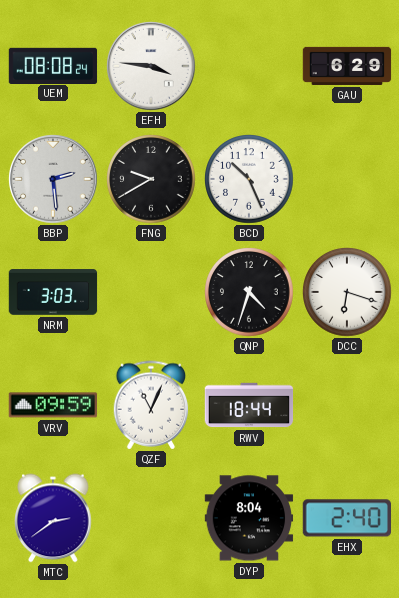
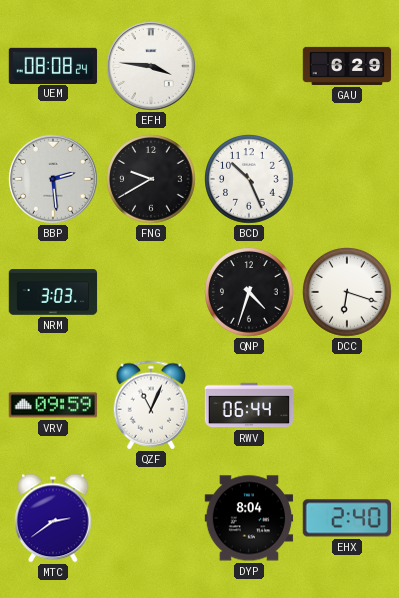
RWV: 18:44 -> 06:44
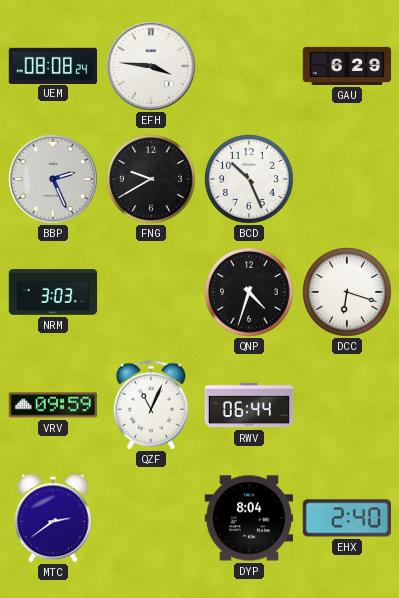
BBP: 2:29 -> 2:26
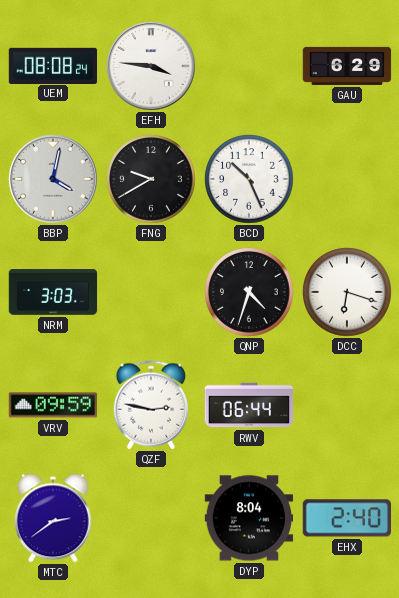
BBP: 2:26 -> 4:02
QZF: 11:04 -> 2:47
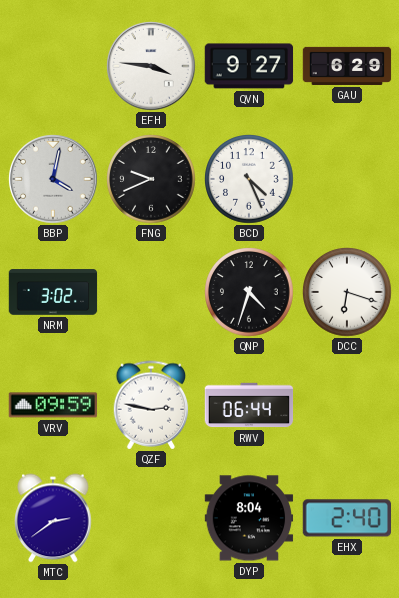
UEM: 08:08 -> none
QVN: none -> 9:27
FNG: 9:40 -> 9:41
BCD: 10:26 -> 4:26
NRM: 3:03 -> 3:02
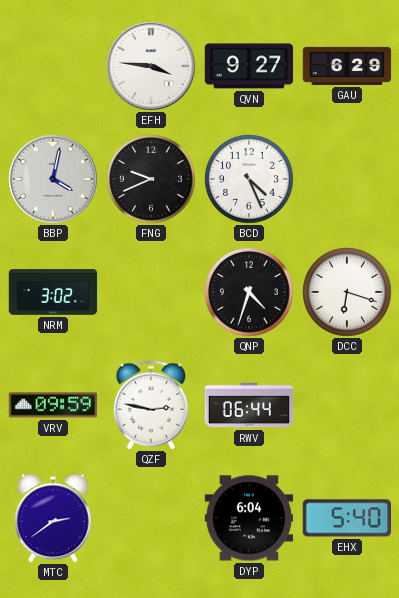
DYP: 8:04 -> 6:04
EHX: 2:40 -> 5:40
